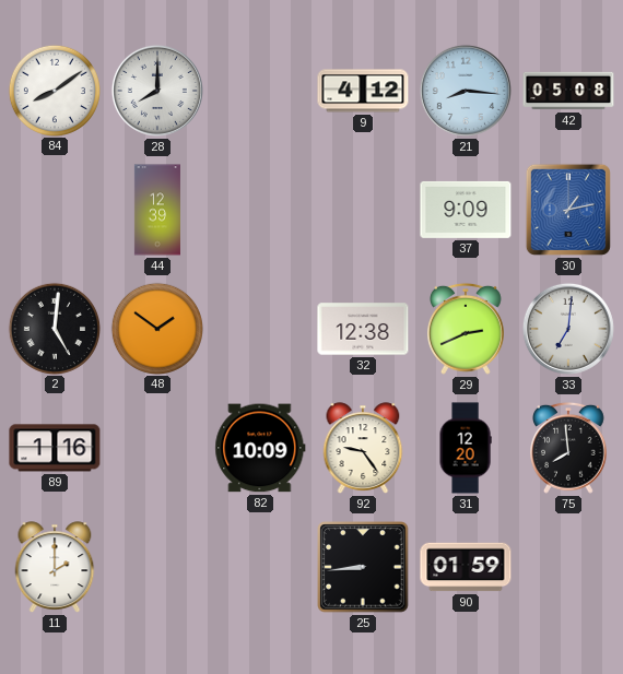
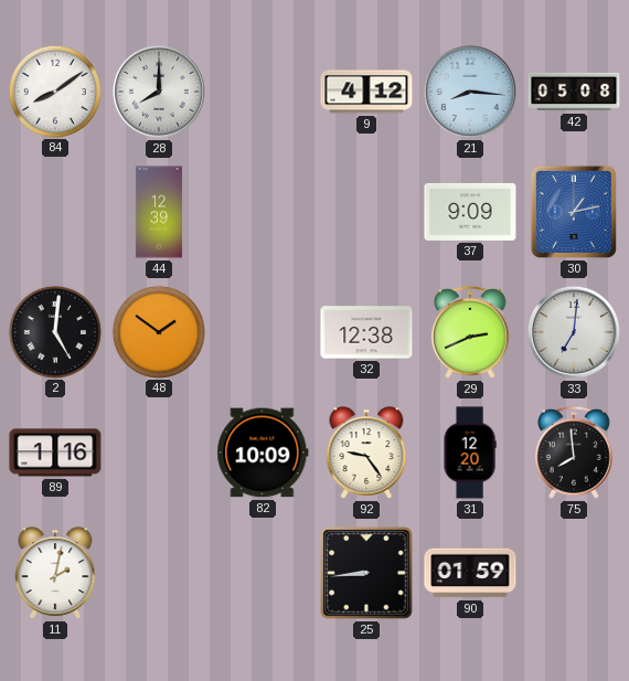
11: 2:00 -> 2:02
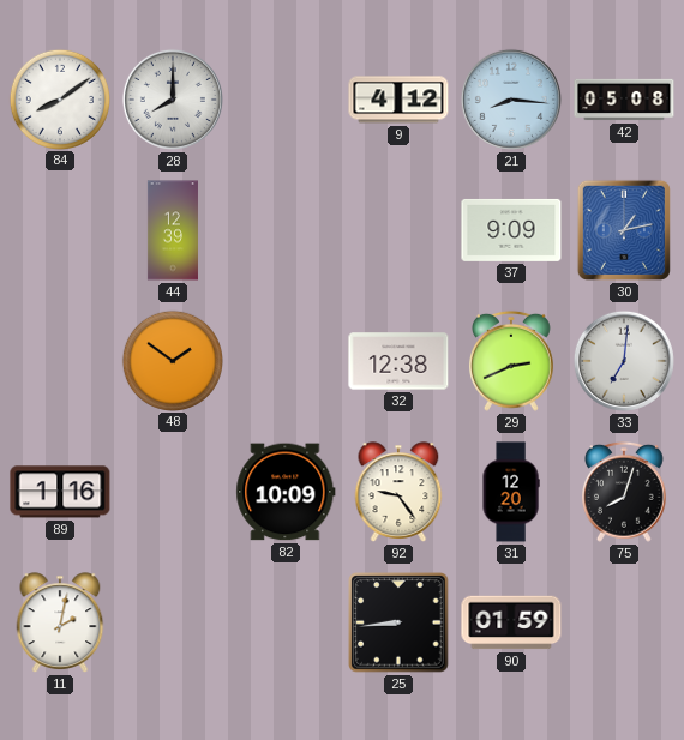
2: 5:01 -> none
75: 7:59 -> 8:03
